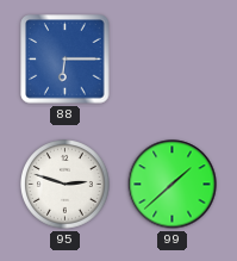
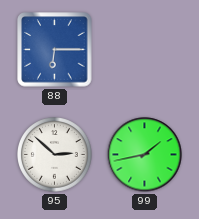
95: 2:48 -> 2:52
99: 1:38 -> 1:43
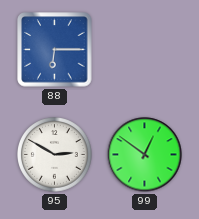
95: 2:52 -> 2:50
99: 1:43 -> 12:51
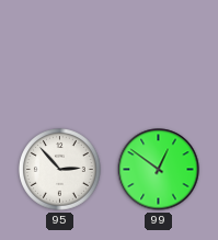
88: 6:15 -> none
95: 2:50 -> 2:53
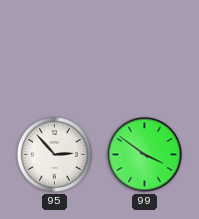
99: 12:51 -> 3:51
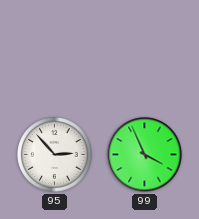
99: 3:51 -> 3:56
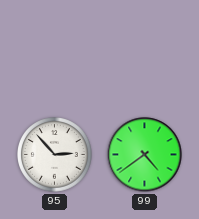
99: 3:56 -> 4:39
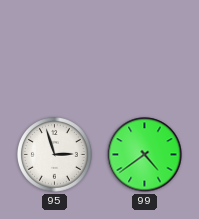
95: 2:53 -> 2:57
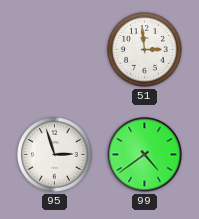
51: none -> 2:59
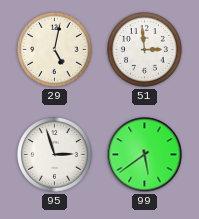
29: none -> 5:02
99: 4:39 -> 5:39
